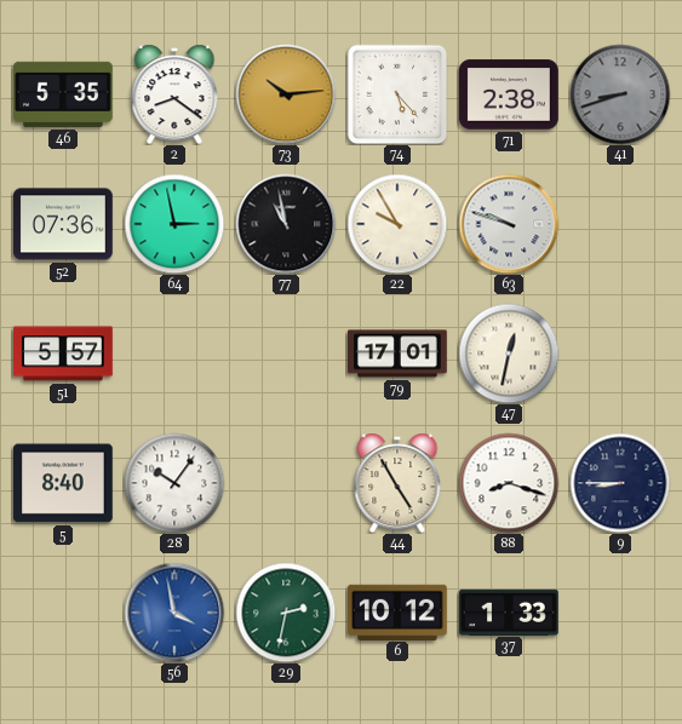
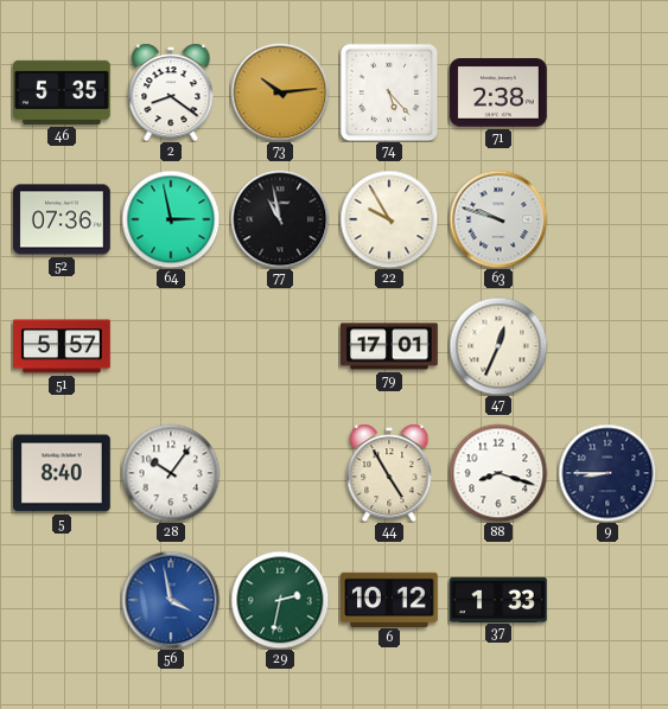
41: 8:42 -> none
47: 12:32 -> 12:34
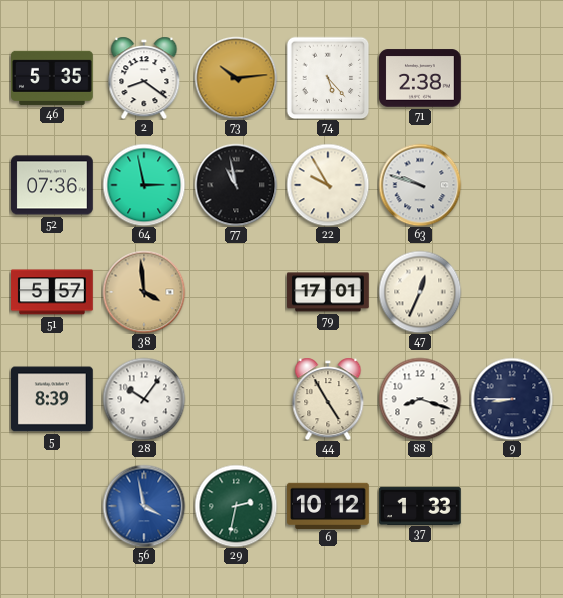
38: none -> 3:59
5: 8:40 -> 8:39
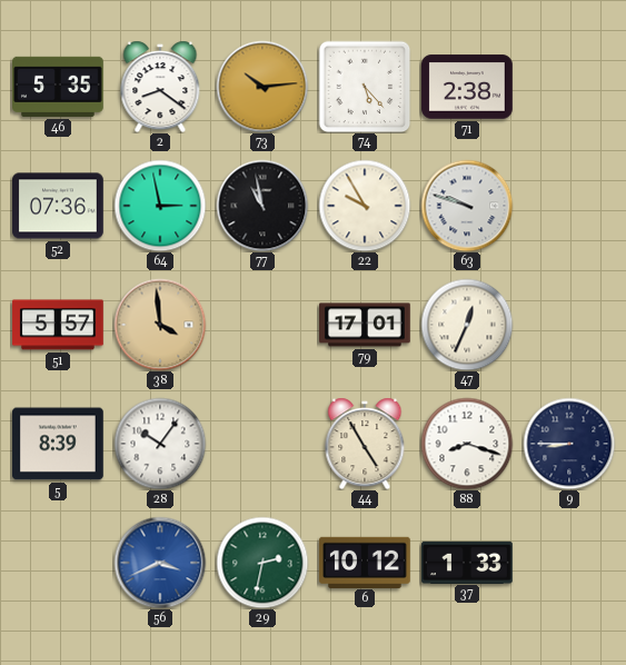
56: 3:58 -> 3:41
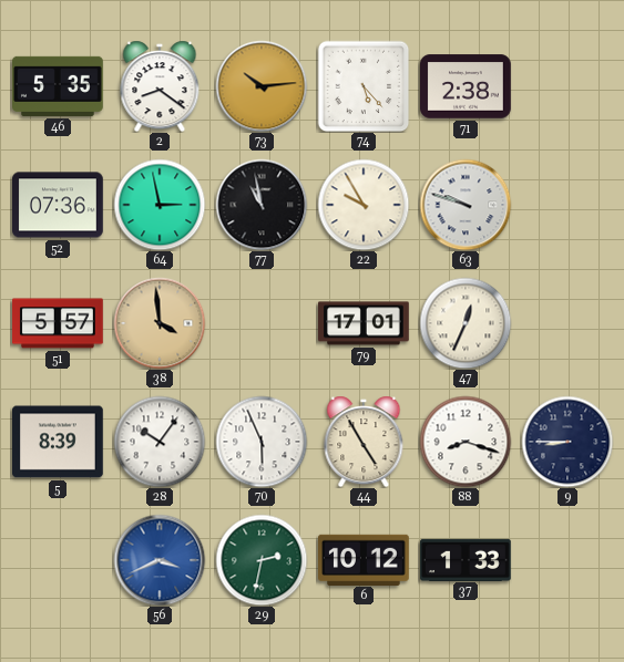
70: none -> 5:56
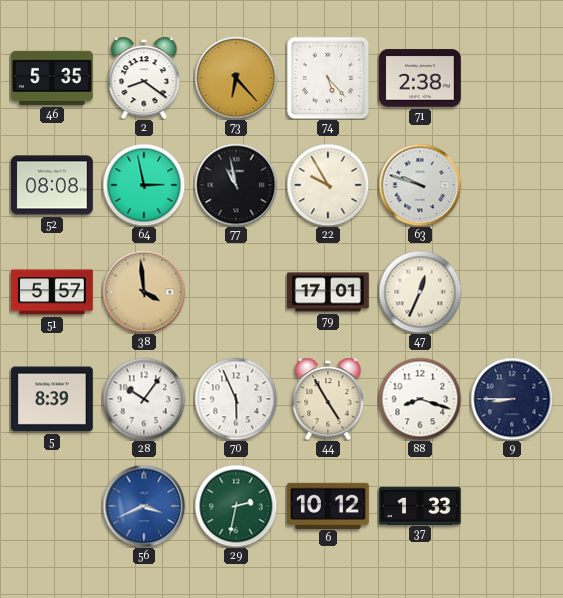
73: 10:14 -> 6:23
52: 07:36 -> 08:08
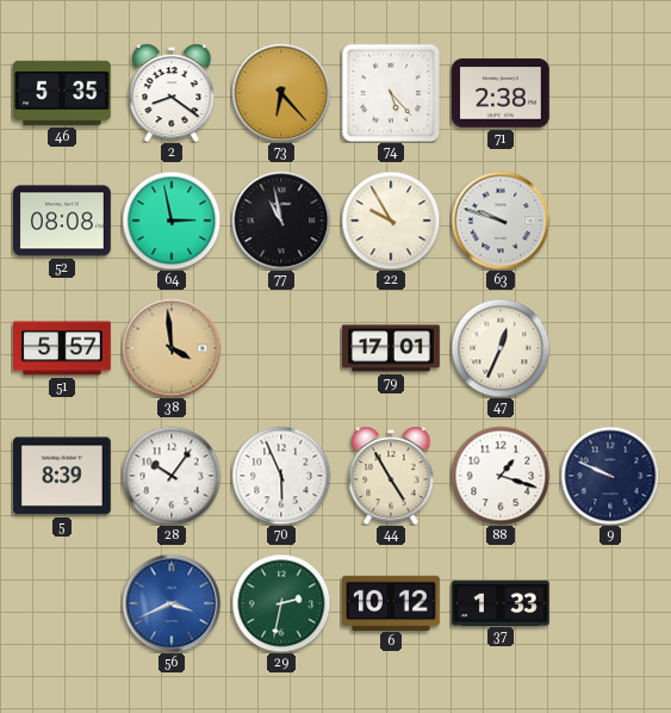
88: 8:18 -> 1:18
9: 8:45 -> 9:49
